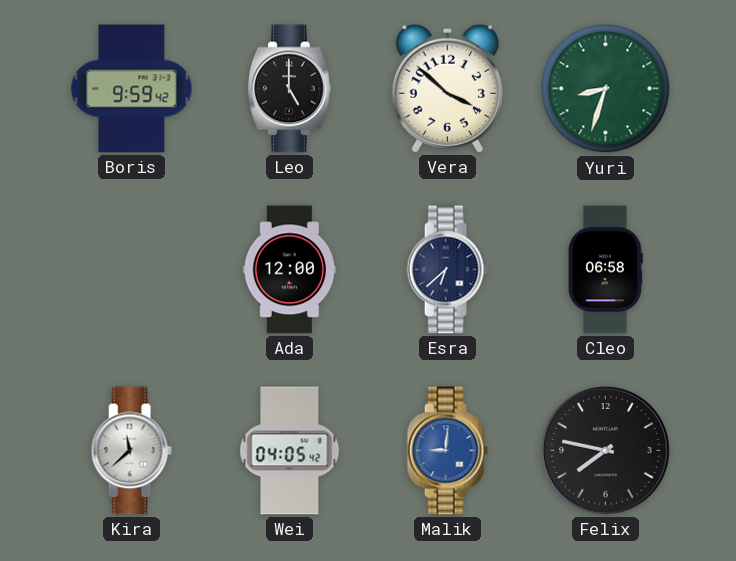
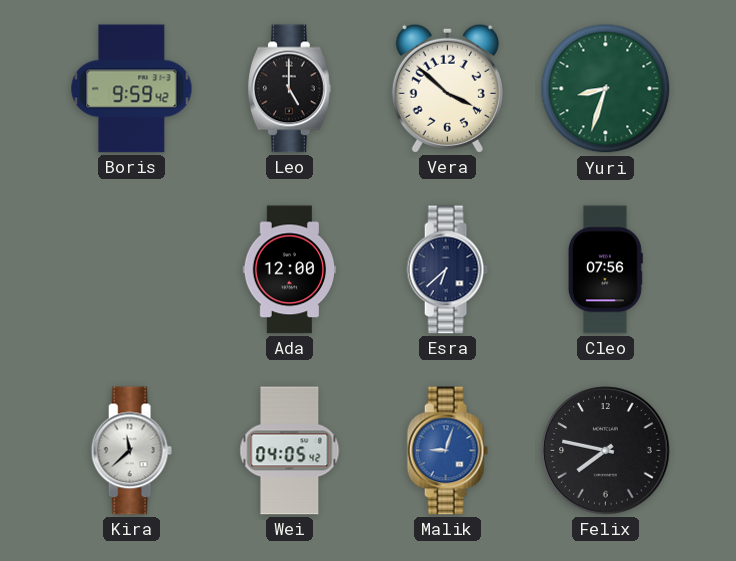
Cleo: 06:58 -> 07:56
Malik: 9:01 -> 9:03
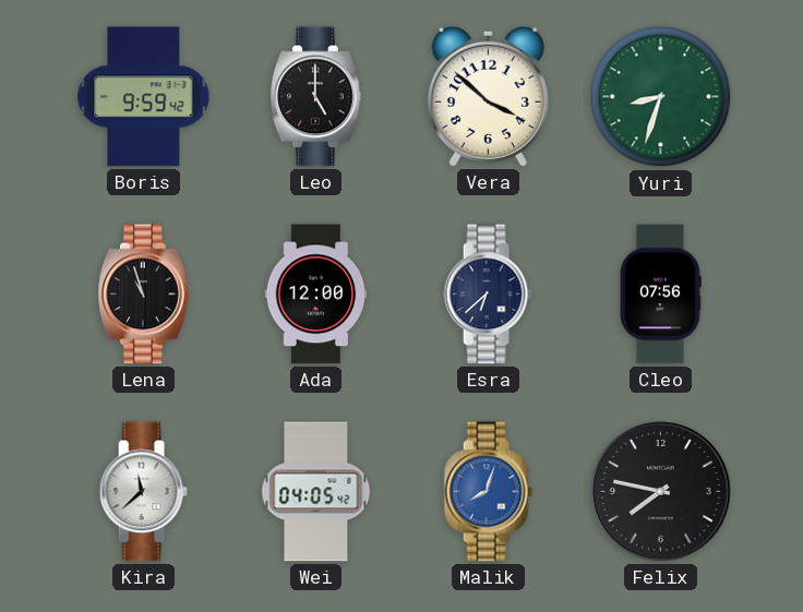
Lena: none -> 10:57
Malik: 9:03 -> 8:03
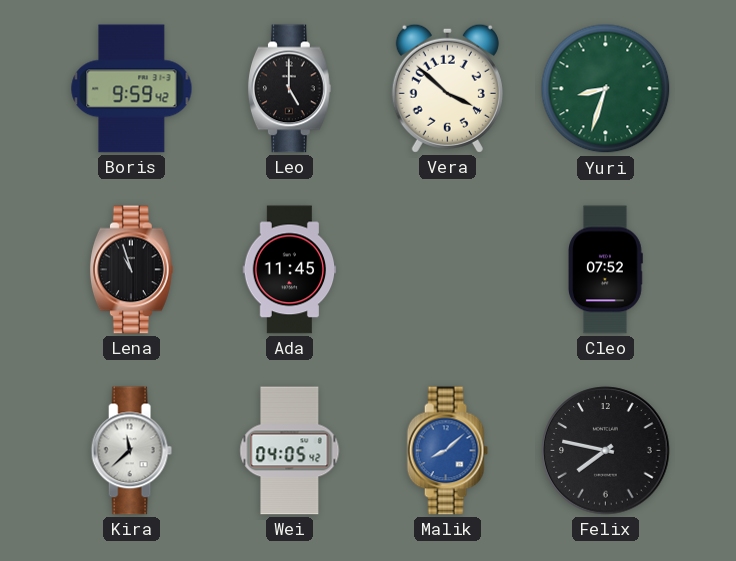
Ada: 12:00 -> 11:45
Esra: 6:38 -> none
Cleo: 07:56 -> 07:52
Malik: 8:03 -> 8:08
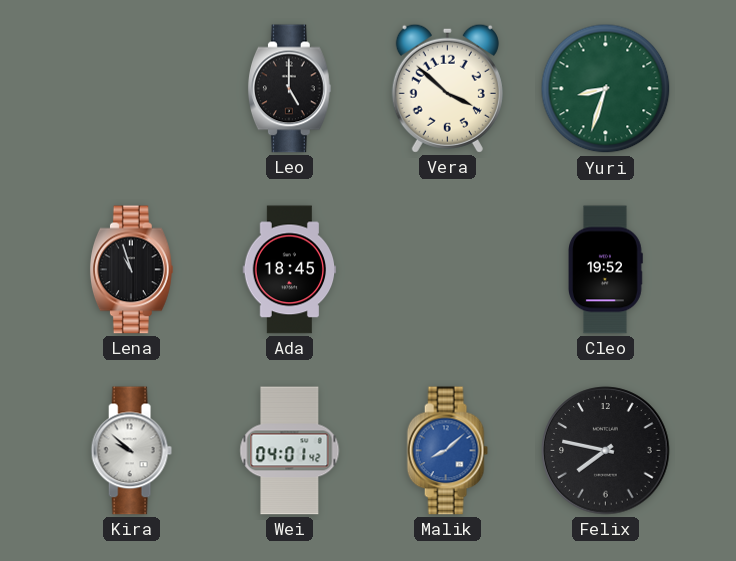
Boris: 9:59 -> none
Ada: 11:45 -> 18:45
Cleo: 07:52 -> 19:52
Kira: 11:38 -> 9:52
Wei: 04:05 -> 04:01
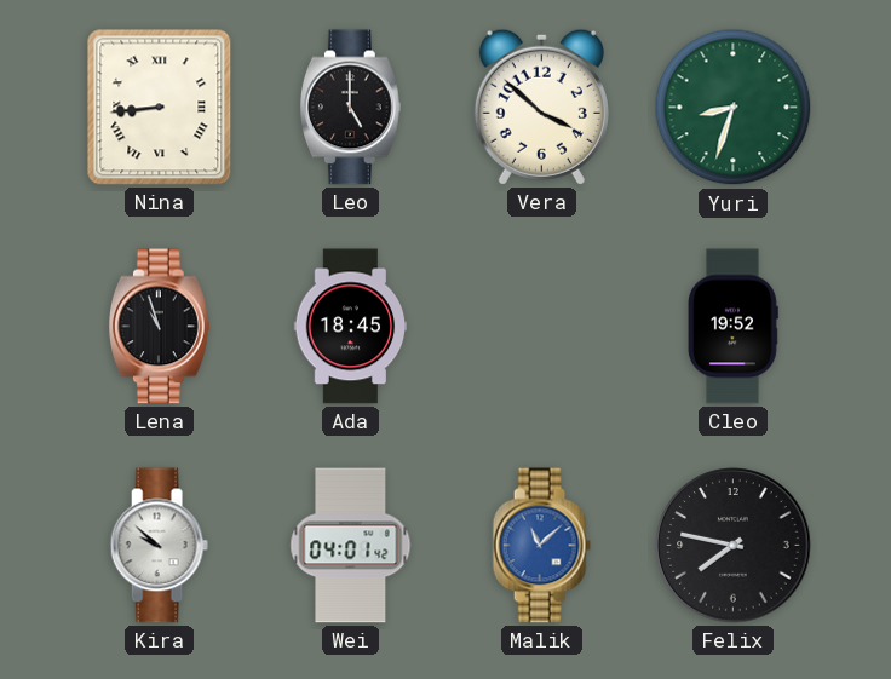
Nina: none -> 8:44
Malik: 8:08 -> 11:08
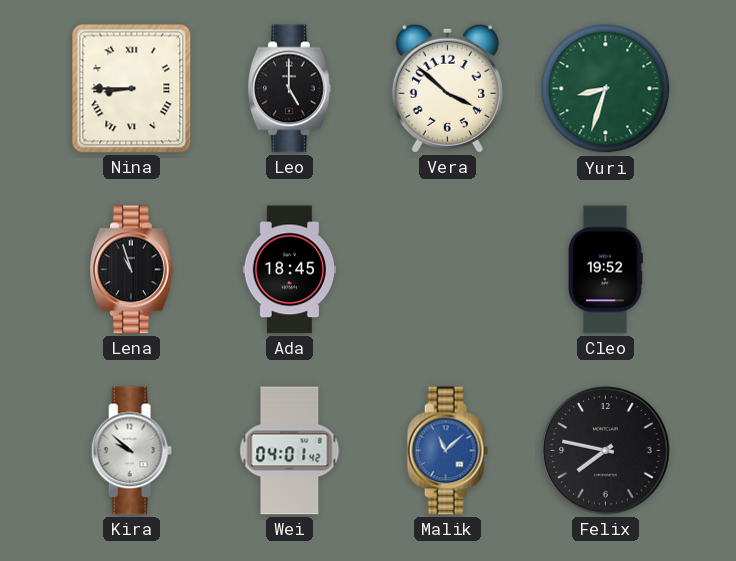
Nina: 8:44 -> 8:45
